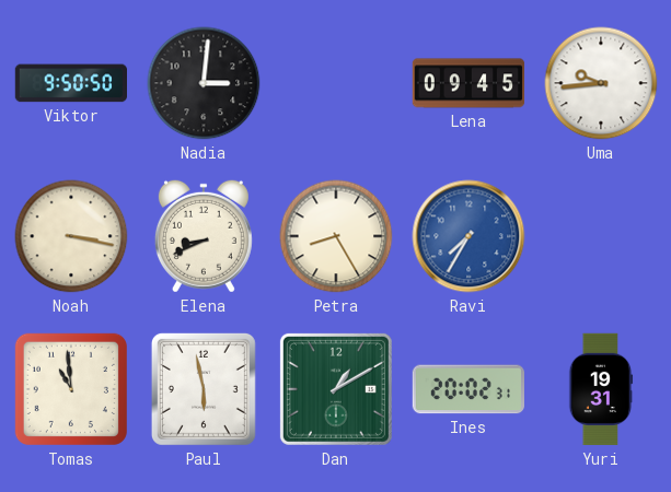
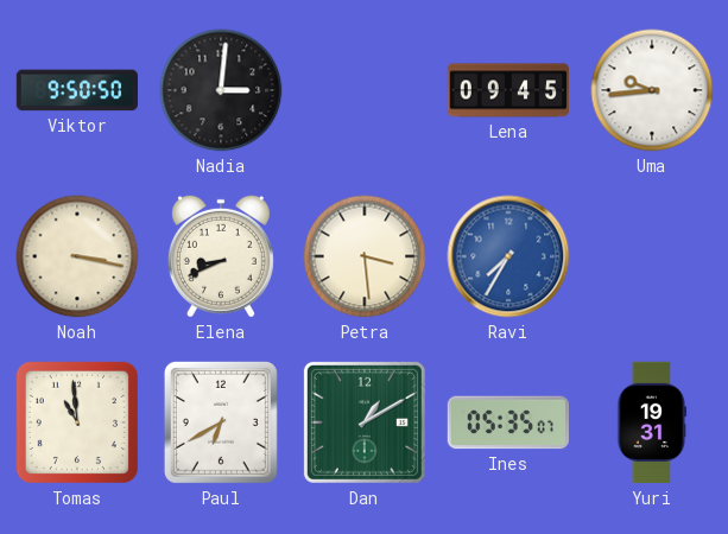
Petra: 8:25 -> 3:29
Paul: 5:58 -> 6:40
Ines: 20:02 -> 05:35
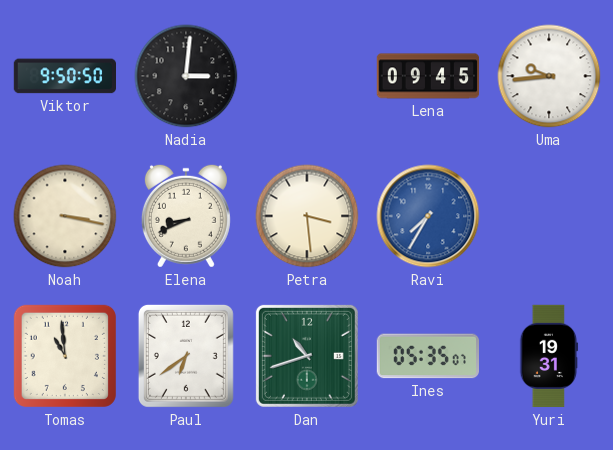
Paul: 6:40 -> 6:39
Dan: 1:10 -> 10:42
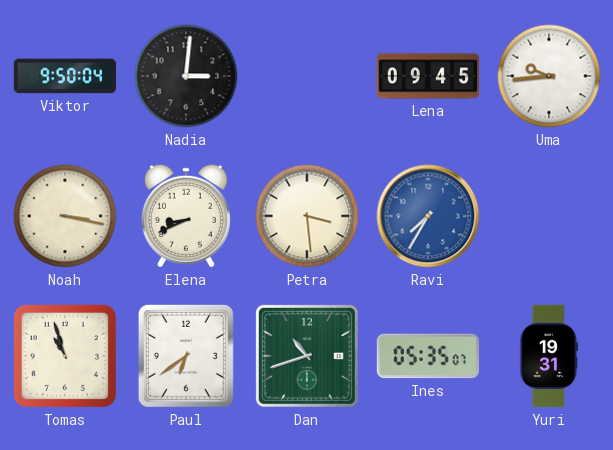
Viktor: 9:50:50 -> 9:50:04
Tomas: 10:59 -> 10:57
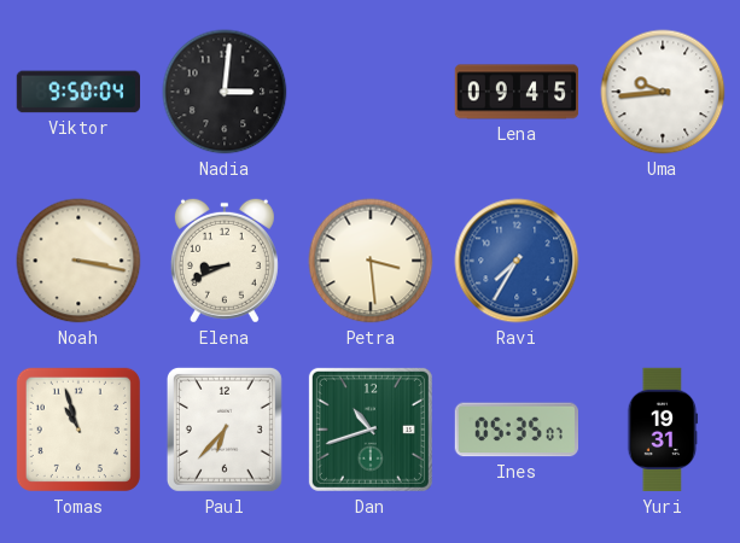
Paul: 6:39 -> 6:37
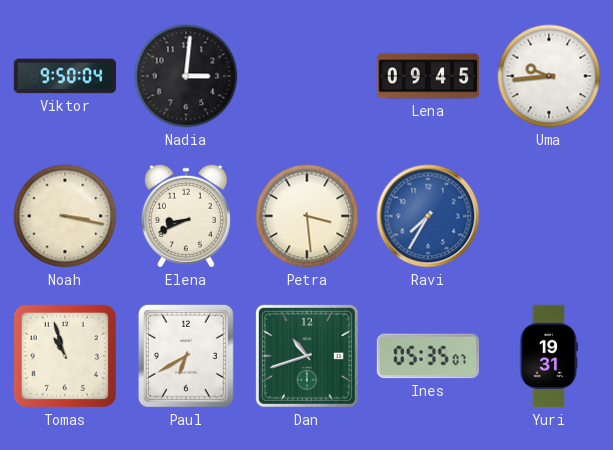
Paul: 6:37 -> 6:40
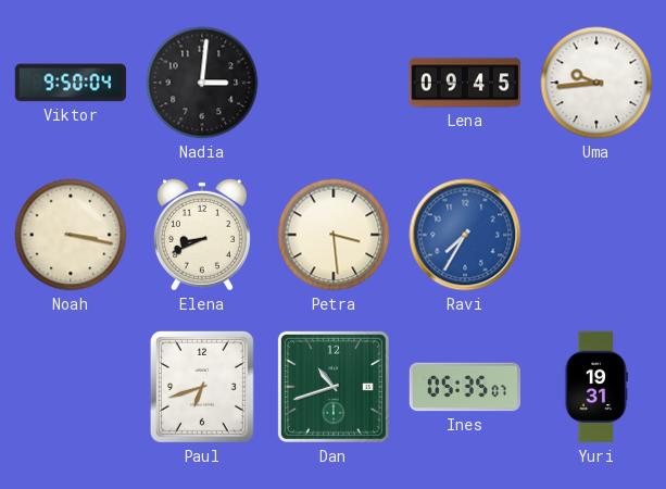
Tomas: 10:57 -> none
Paul: 6:40 -> 6:42
